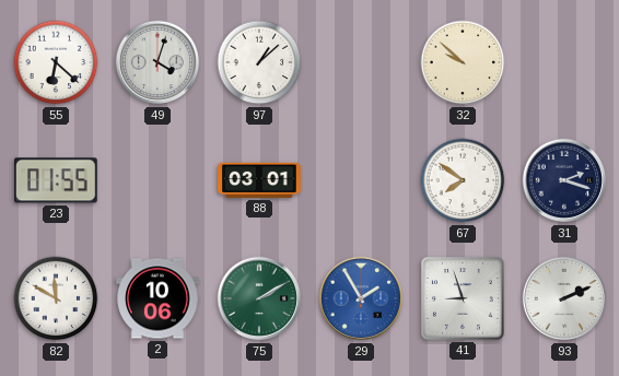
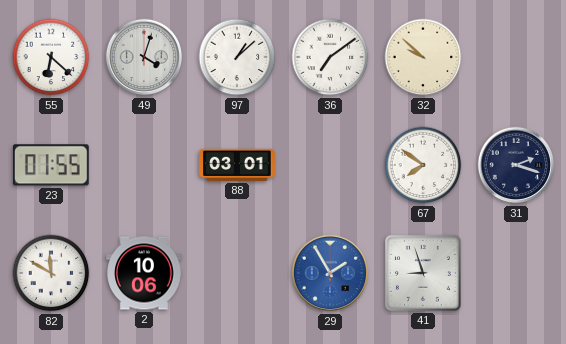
36: none -> 7:09
75: 2:10 -> none
93: 2:11 -> none
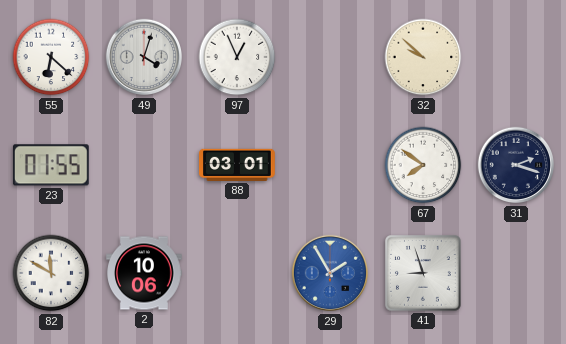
97: 1:08 -> 12:56
36: 7:09 -> none
